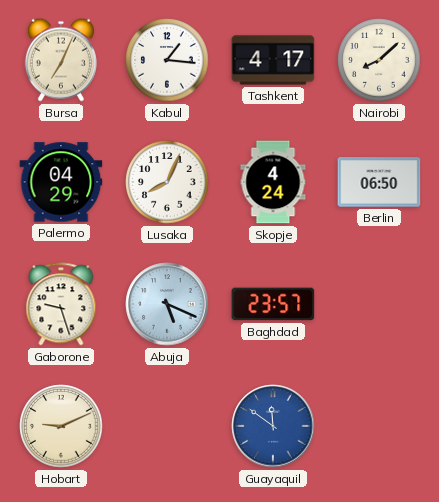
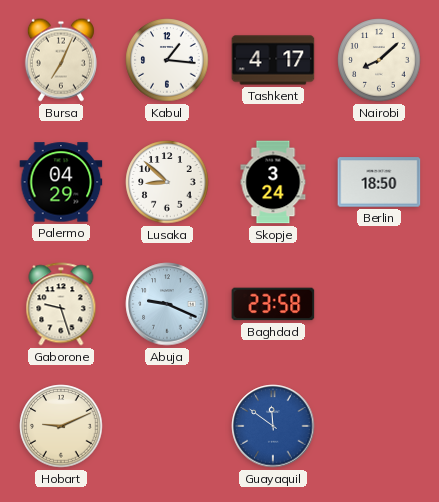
Lusaka: 8:04 -> 8:52
Skopje: 4:24 -> 3:24
Berlin: 06:50 -> 18:50
Abuja: 5:19 -> 9:19
Baghdad: 23:57 -> 23:58
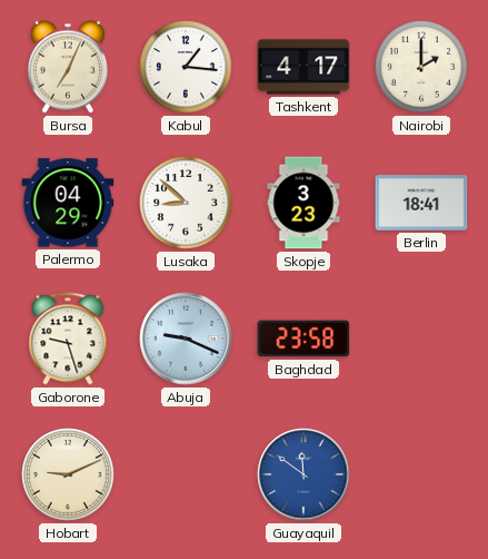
Nairobi: 8:08 -> 2:00
Skopje: 3:24 -> 3:23
Berlin: 18:50 -> 18:41
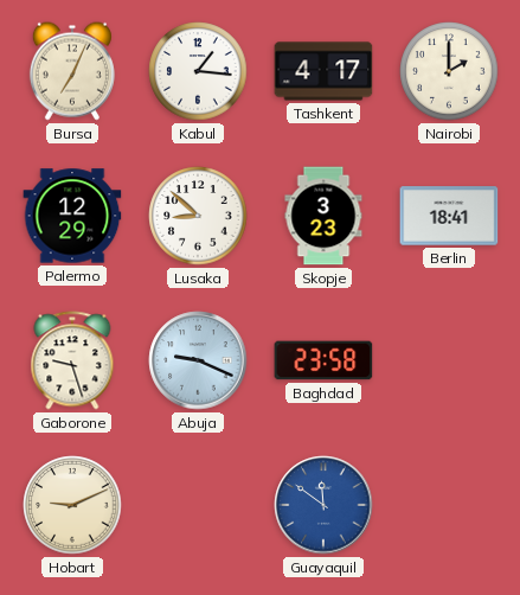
Palermo: 04:29 -> 12:29
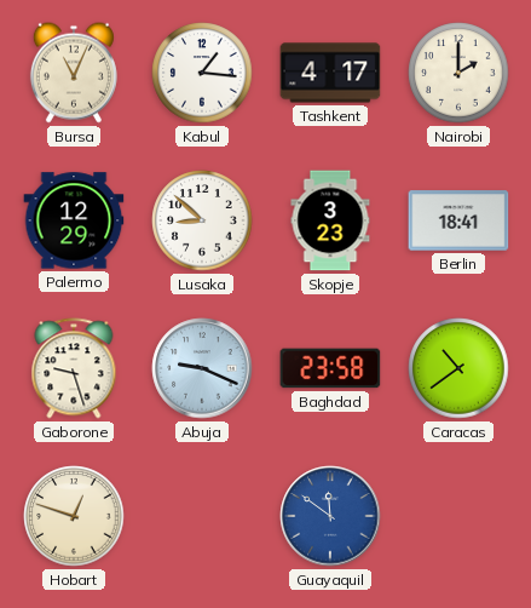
Bursa: 7:04 -> 11:04
Caracas: none -> 10:39
Hobart: 9:11 -> 12:48
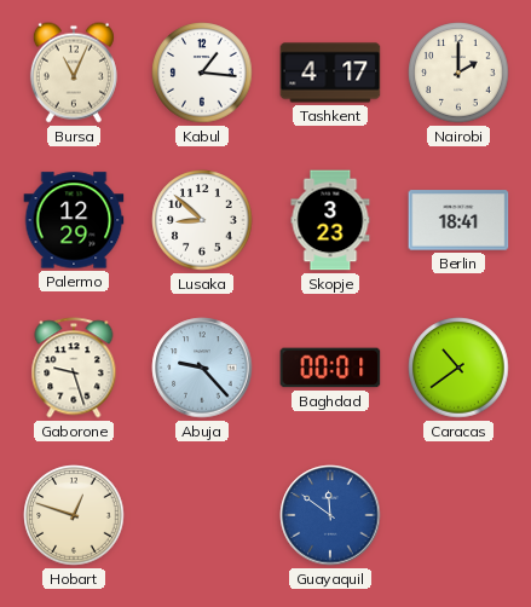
Abuja: 9:19 -> 9:23
Baghdad: 23:58 -> 00:01
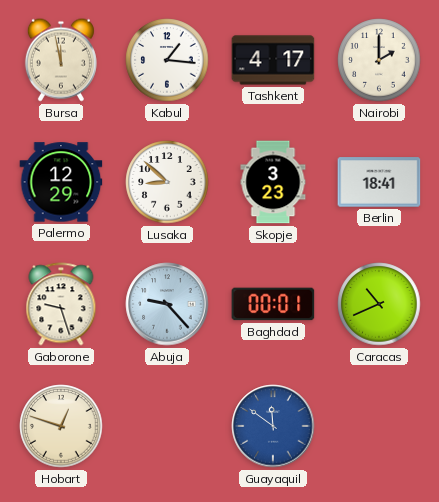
Bursa: 11:04 -> 11:58
Caracas: 10:39 -> 10:41
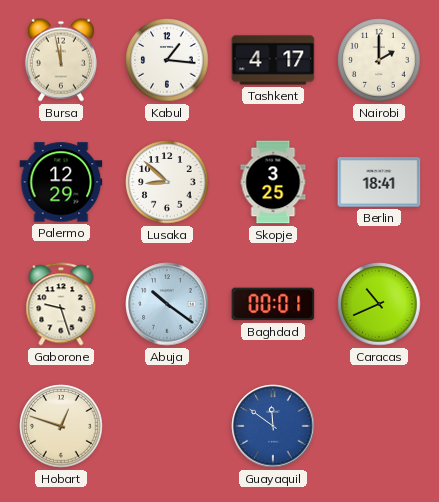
Skopje: 3:23 -> 3:25
Abuja: 9:23 -> 10:21
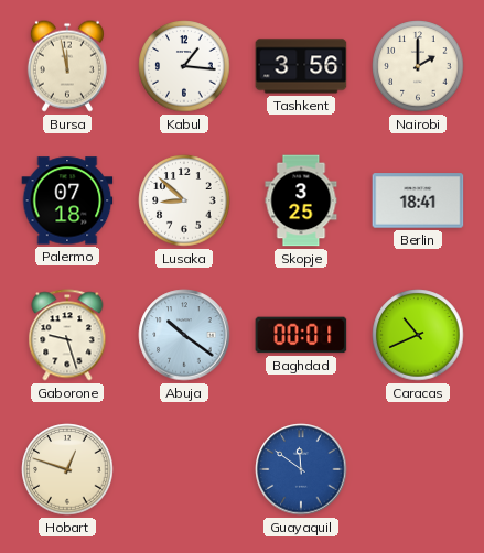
Tashkent: 4:17 -> 3:56
Palermo: 12:29 -> 07:18
